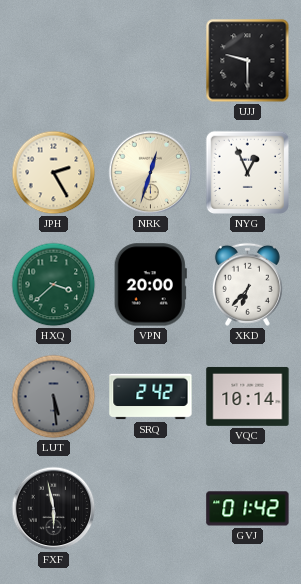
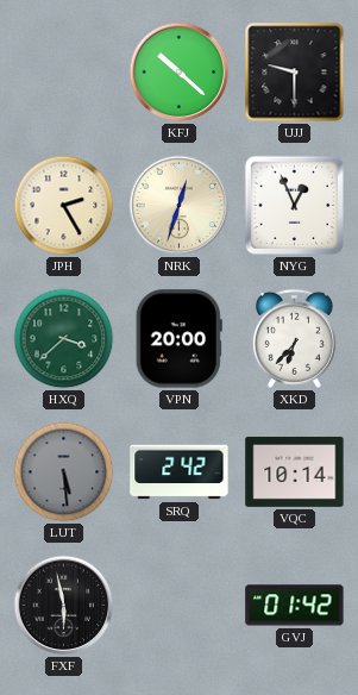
KFJ: none -> 10:22
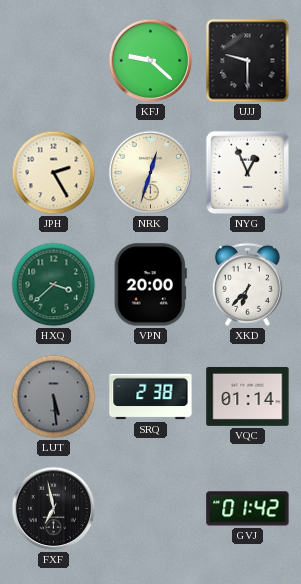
KFJ: 10:22 -> 9:22
SRQ: 2:42 -> 2:38
VQC: 10:14 -> 01:14
FXF: 5:58 -> 6:58
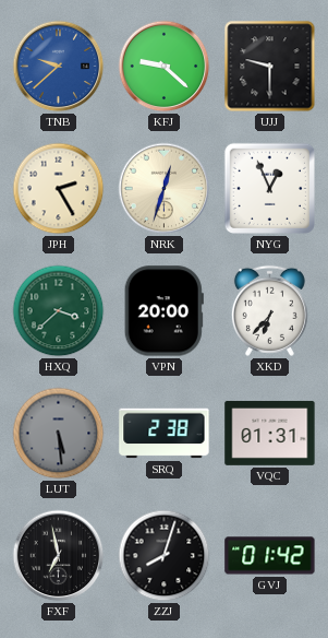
TNB: none -> 9:38
VQC: 01:14 -> 01:31
ZZJ: none -> 8:03
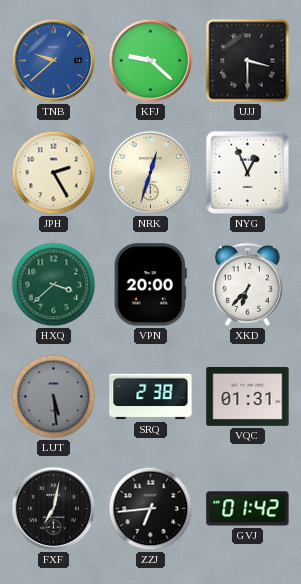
UJJ: 9:30 -> 3:30
FXF: 6:58 -> 7:02
ZZJ: 8:03 -> 6:44
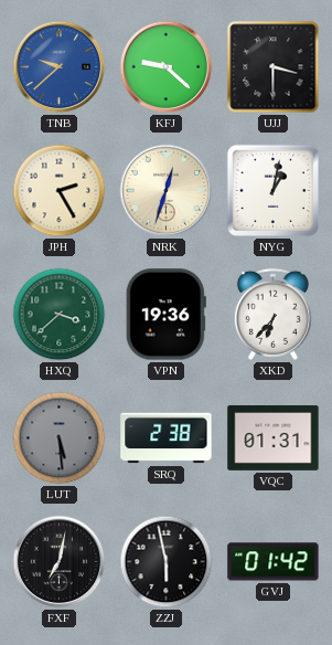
NYG: 12:56 -> 1:02
VPN: 20:00 -> 19:36
ZZJ: 6:44 -> 5:58
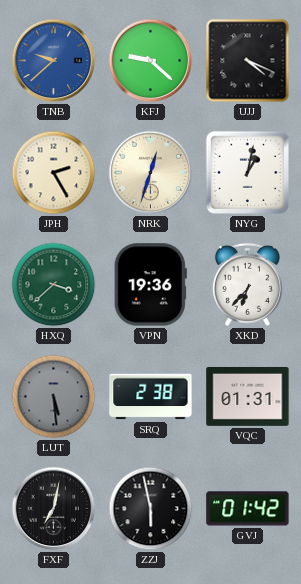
UJJ: 3:30 -> 4:19
